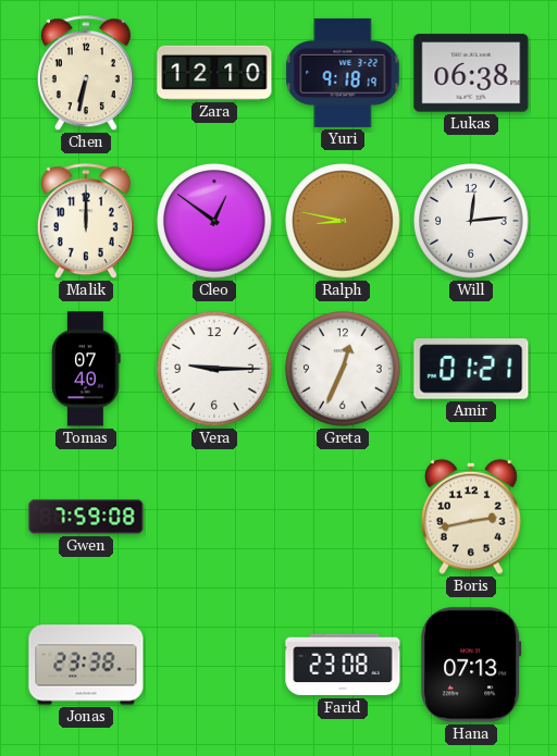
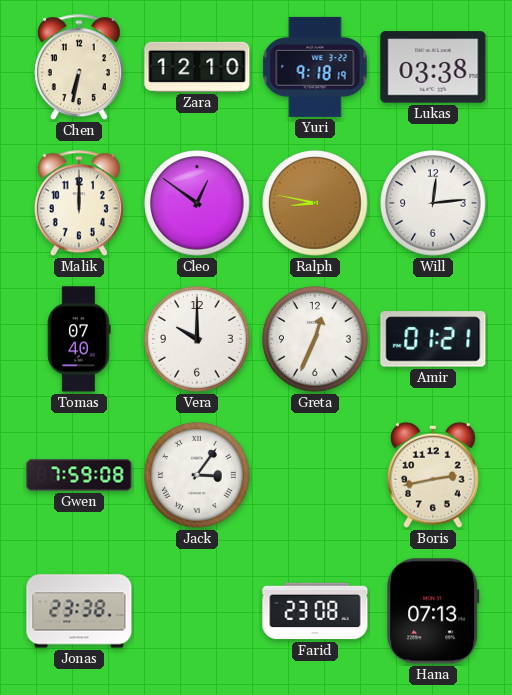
Lukas: 06:38 -> 03:38
Vera: 9:15 -> 10:00
Jack: none -> 3:06
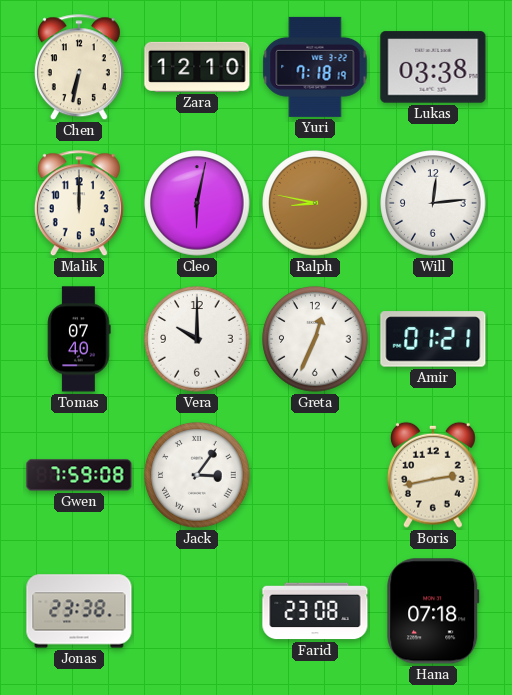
Yuri: 9:18 -> 7:18
Cleo: 12:51 -> 6:02
Hana: 07:13 -> 07:18
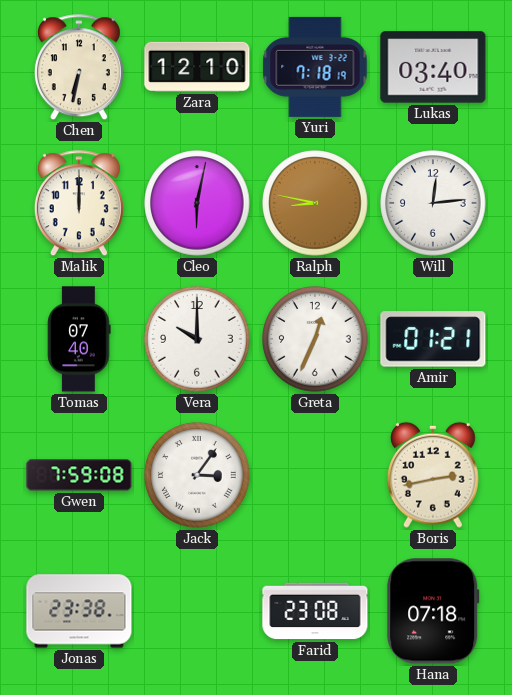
Lukas: 03:38 -> 03:40
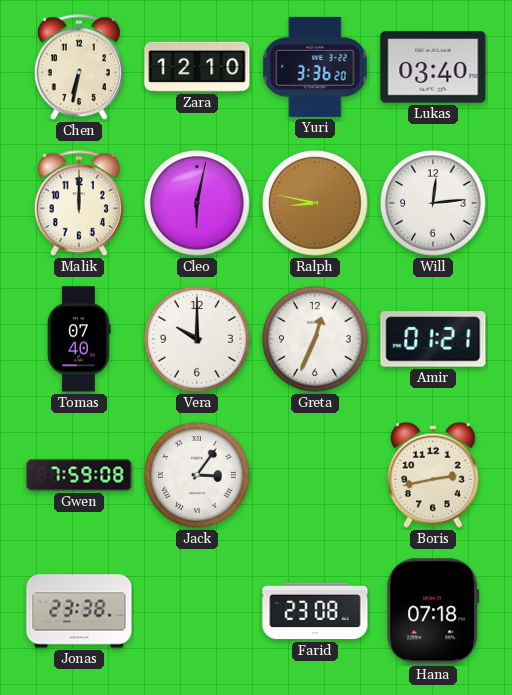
Yuri: 7:18 -> 3:36
